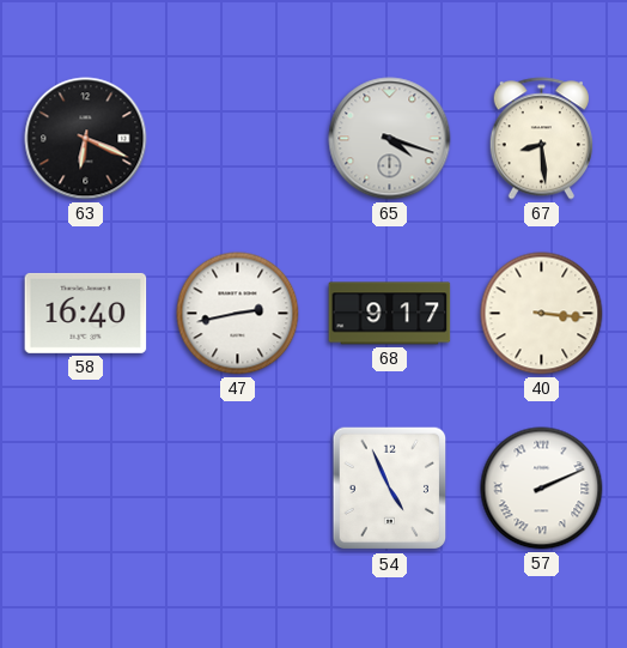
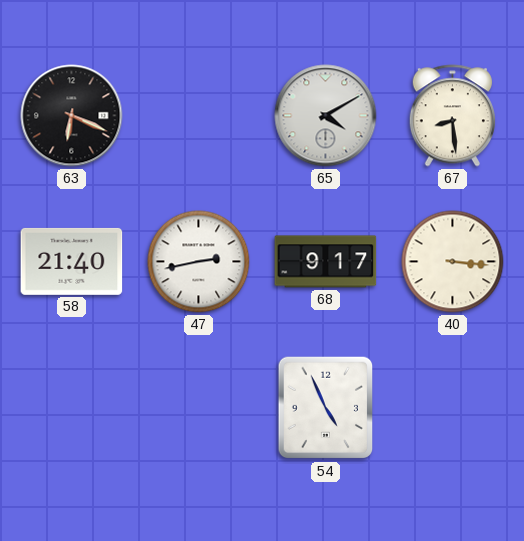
65: 4:18 -> 4:10
58: 16:40 -> 21:40
57: 2:11 -> none
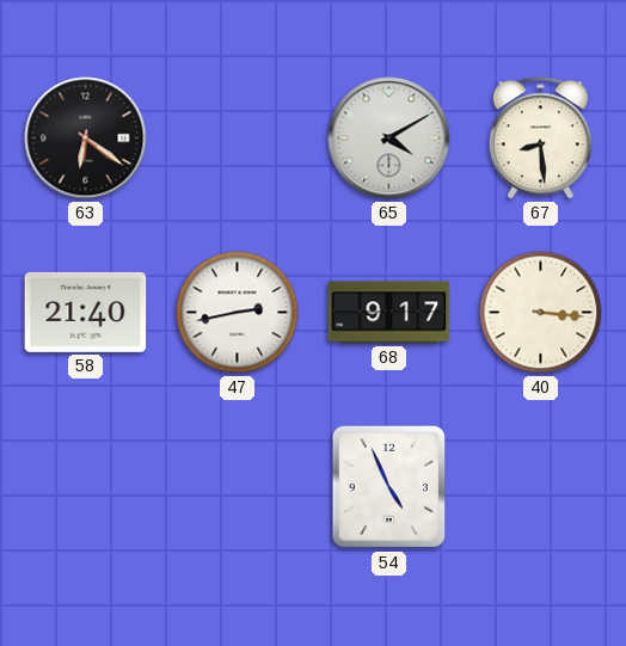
63: 6:19 -> 6:21
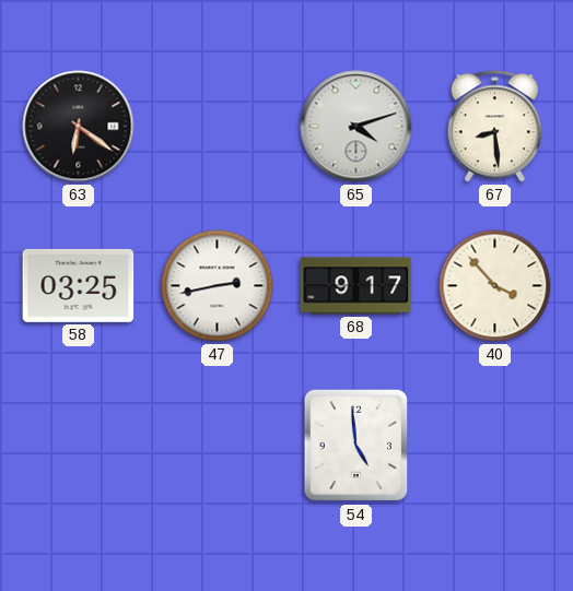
65: 4:10 -> 4:12
58: 21:40 -> 03:25
40: 3:16 -> 3:53
54: 4:56 -> 4:59
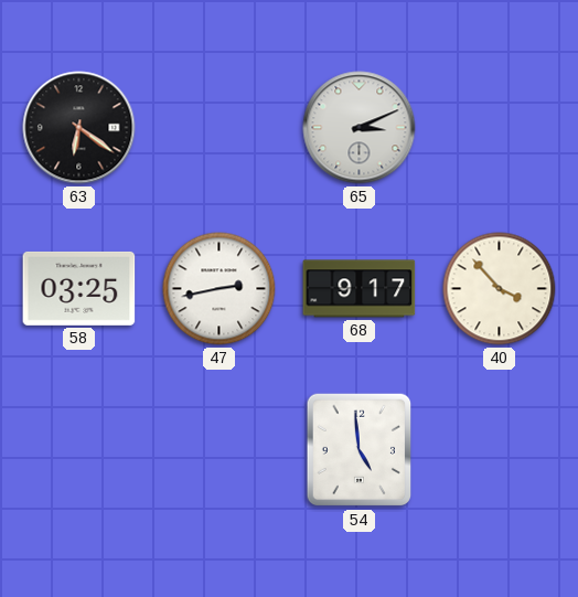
65: 4:12 -> 3:11
67: 8:29 -> none
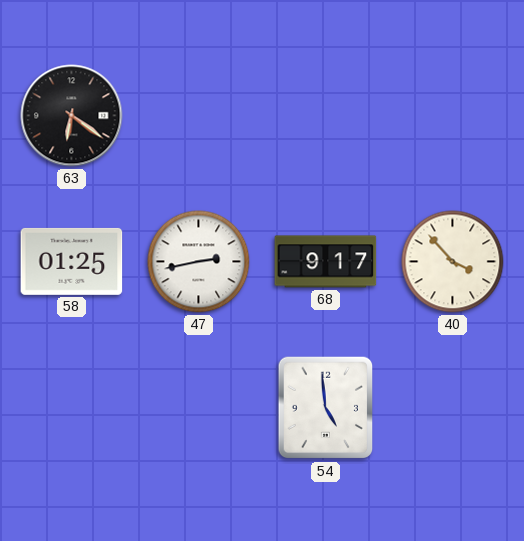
65: 3:11 -> none
58: 03:25 -> 01:25
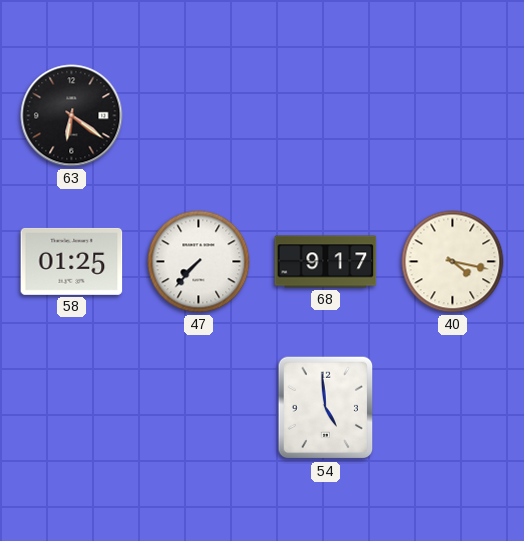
47: 2:43 -> 7:37
40: 3:53 -> 4:17
